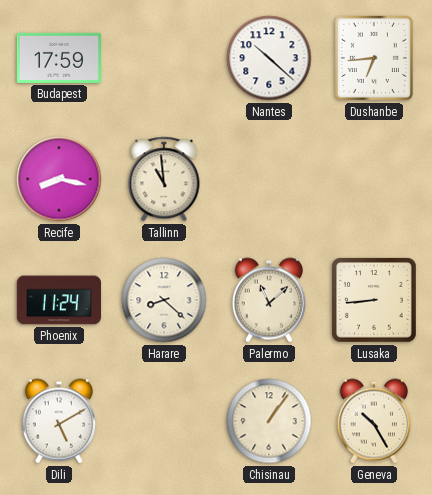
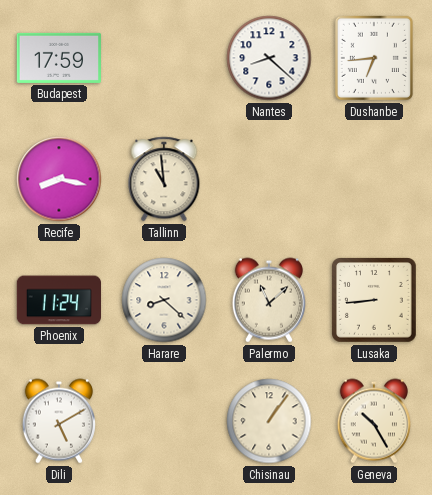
Nantes: 10:22 -> 8:22
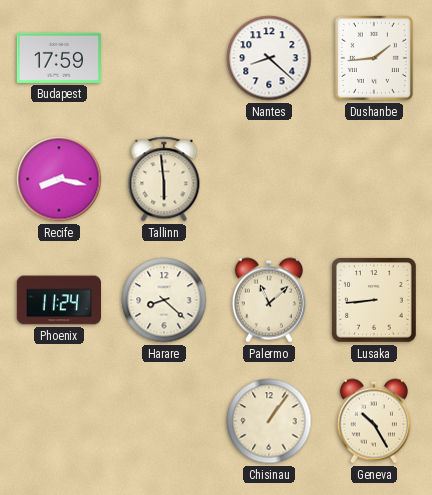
Dushanbe: 6:44 -> 1:44
Tallinn: 10:59 -> 5:59
Dili: 5:10 -> none
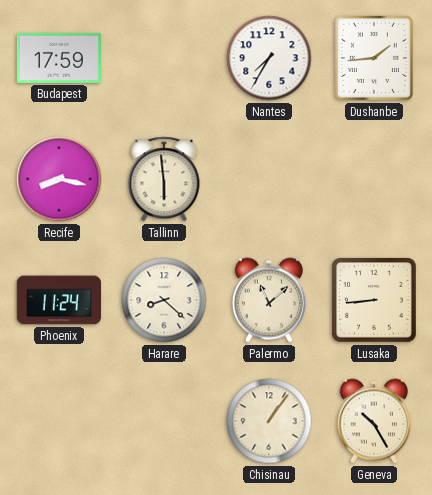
Nantes: 8:22 -> 7:35
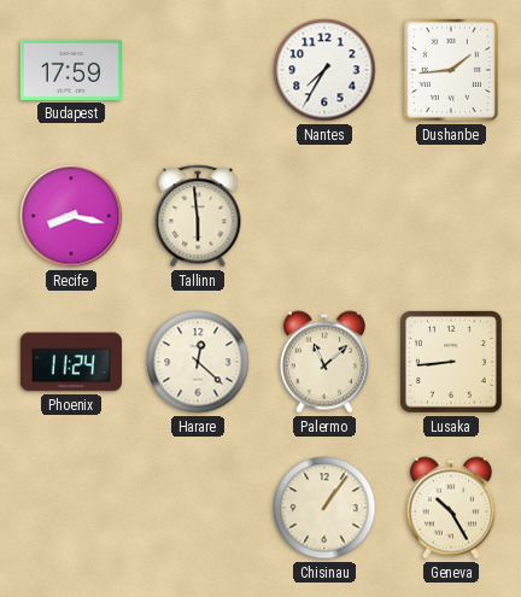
Harare: 8:22 -> 12:22
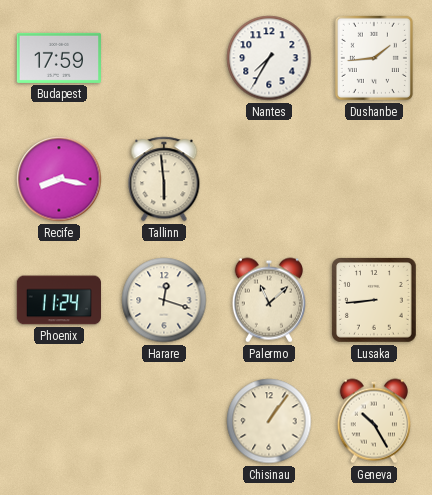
Harare: 12:22 -> 12:18
